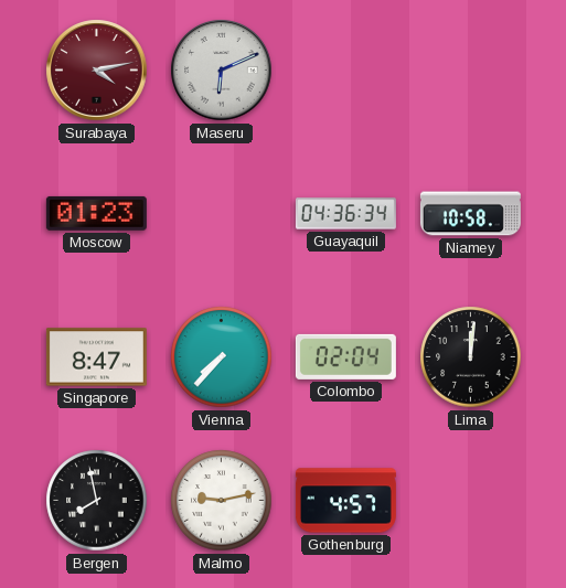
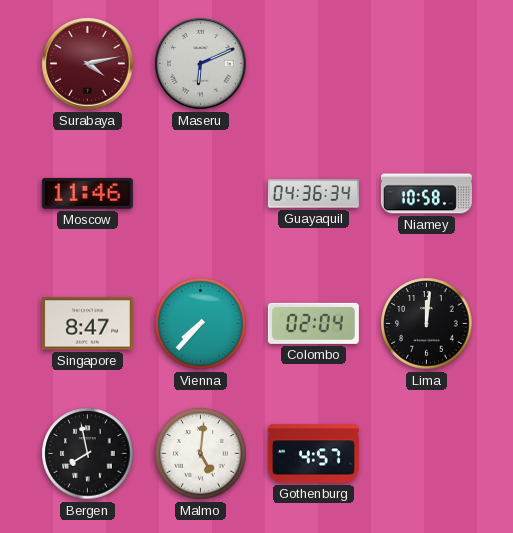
Moscow: 01:23 -> 11:46
Malmo: 9:13 -> 5:01
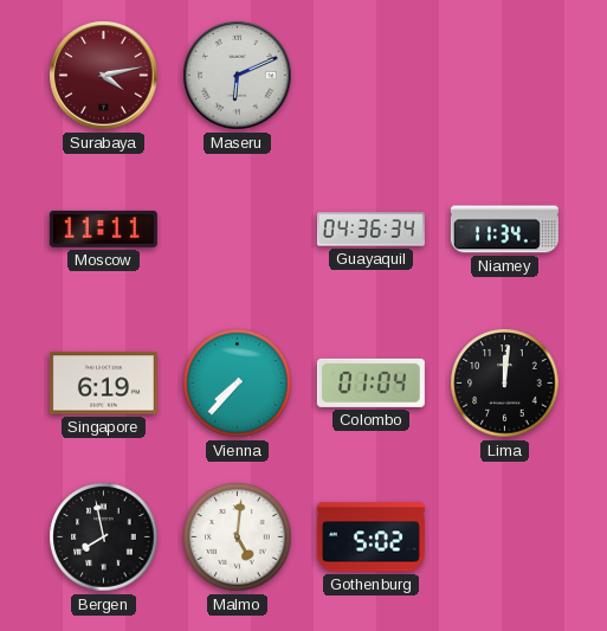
Moscow: 11:46 -> 11:11
Niamey: 10:58 -> 11:34
Singapore: 8:47 -> 6:19
Colombo: 02:04 -> 01:04
Gothenburg: 4:57 -> 5:02
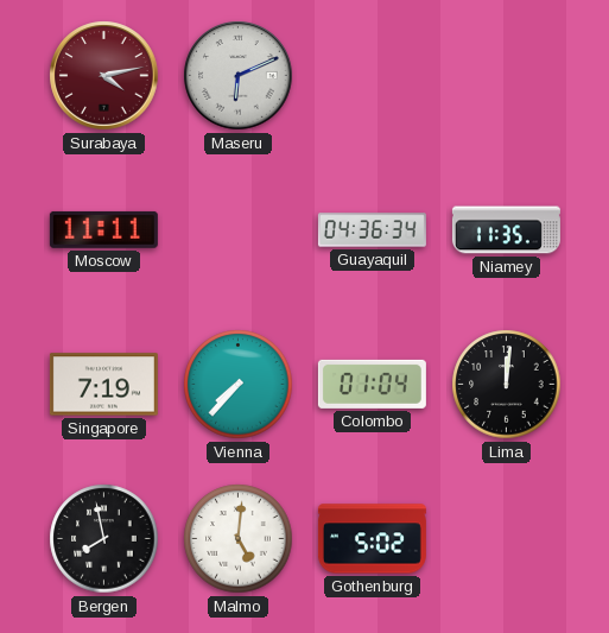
Niamey: 11:34 -> 11:35
Singapore: 6:19 -> 7:19
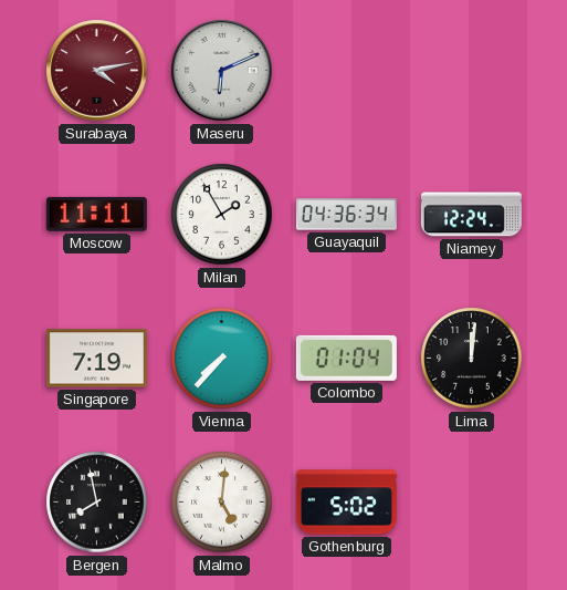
Milan: none -> 1:55
Niamey: 11:35 -> 12:24
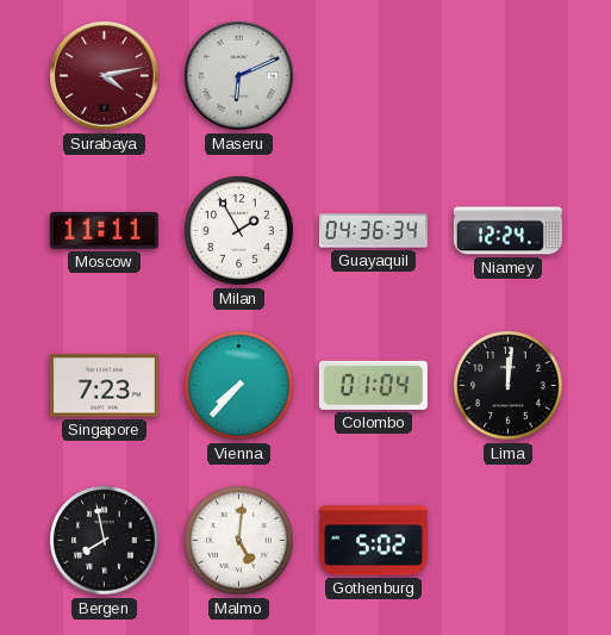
Singapore: 7:19 -> 7:23
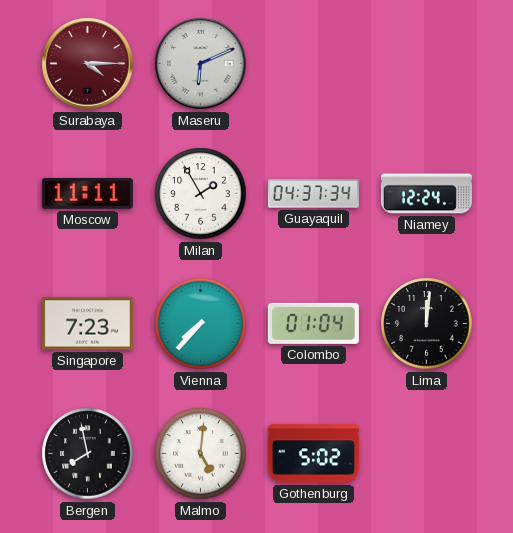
Surabaya: 4:13 -> 4:15
Guayaquil: 04:36 -> 04:37
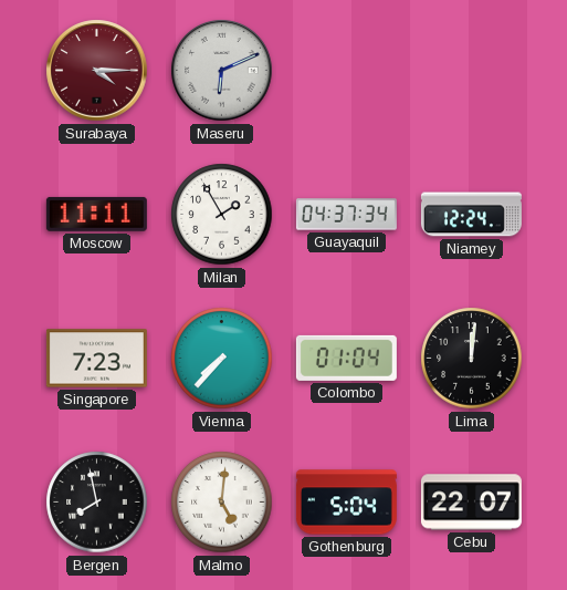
Gothenburg: 5:02 -> 5:04
Cebu: none -> 22:07
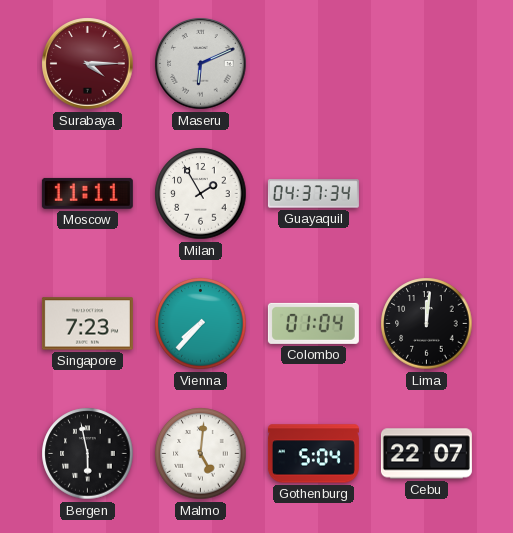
Niamey: 12:24 -> none
Bergen: 7:58 -> 5:58
